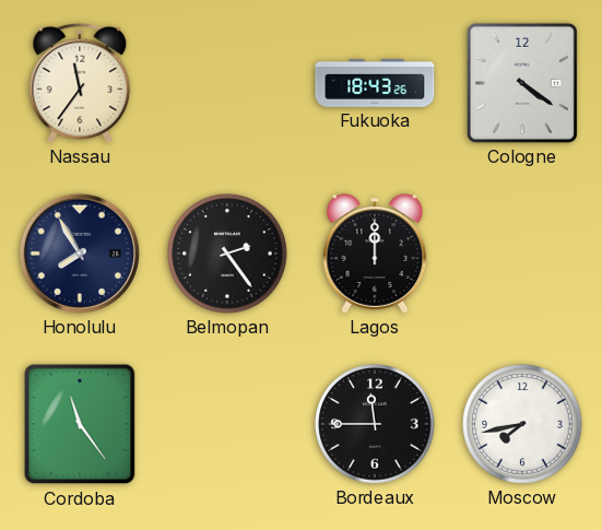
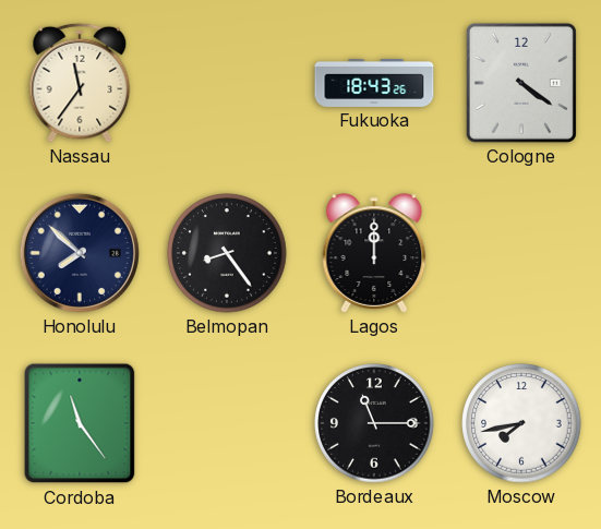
Honolulu: 7:55 -> 7:52
Belmopan: 2:24 -> 8:24
Bordeaux: 11:45 -> 11:15
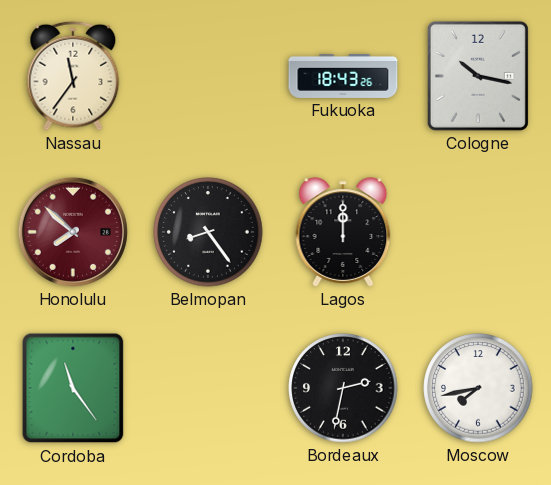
Cologne: 4:21 -> 10:17
Honolulu dial: navy -> burgundy
Bordeaux: 11:15 -> 2:32
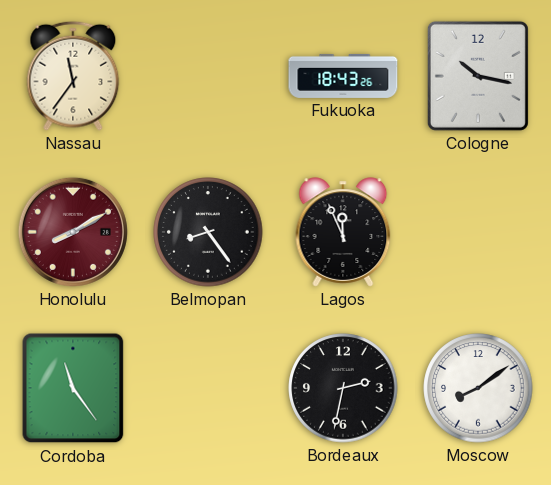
Honolulu: 7:52 -> 8:10
Lagos: 12:00 -> 11:56
Moscow: 7:43 -> 8:09
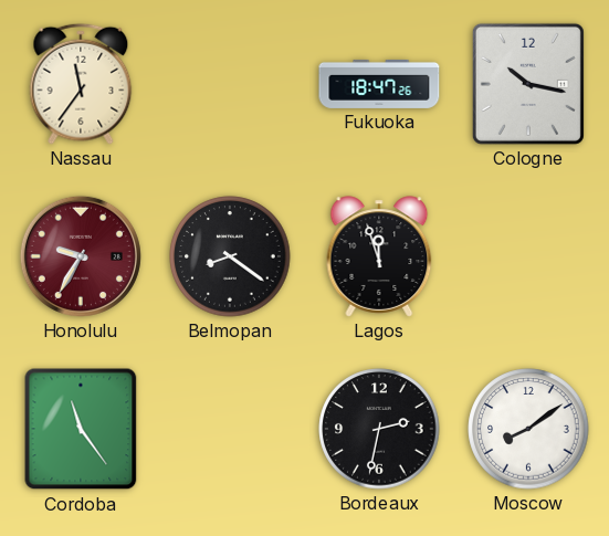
Fukuoka: 18:43 -> 18:47
Honolulu: 8:10 -> 9:35
Belmopan: 8:24 -> 8:21
Lagos: 11:56 -> 11:57
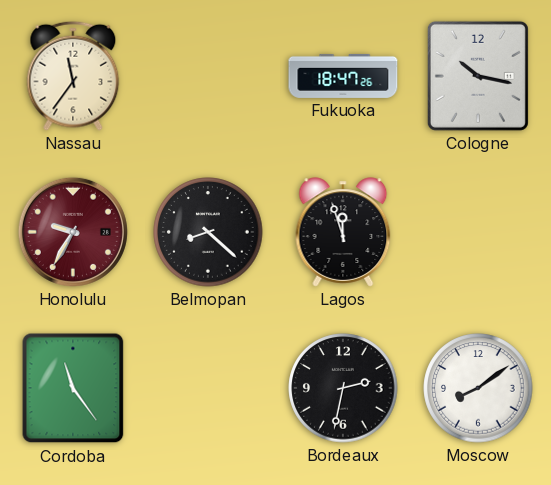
Belmopan: 8:21 -> 8:22
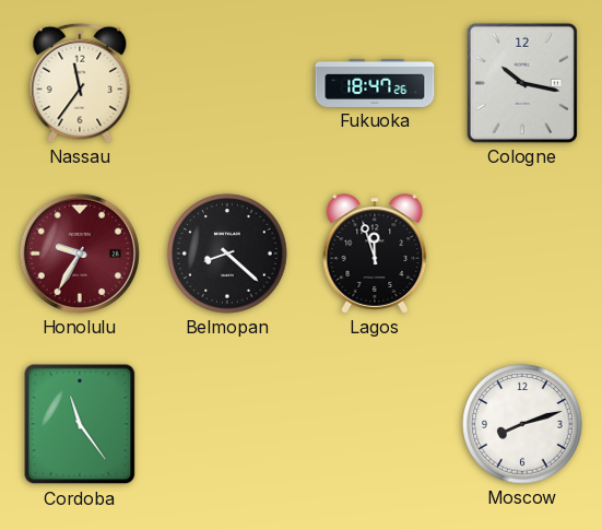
Bordeaux: 2:32 -> none
Moscow: 8:09 -> 8:12
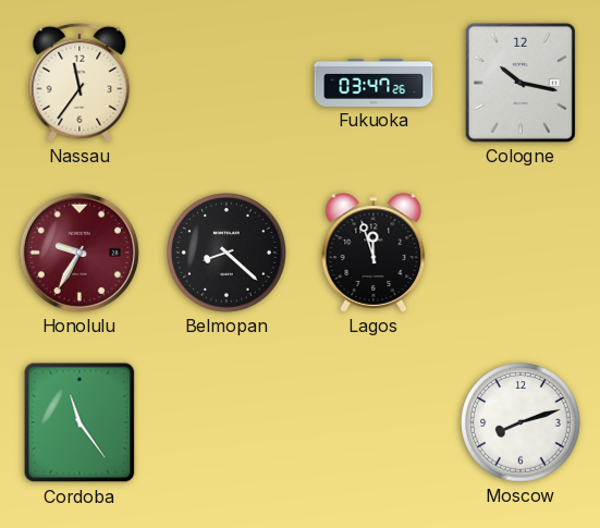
Fukuoka: 18:47 -> 03:47
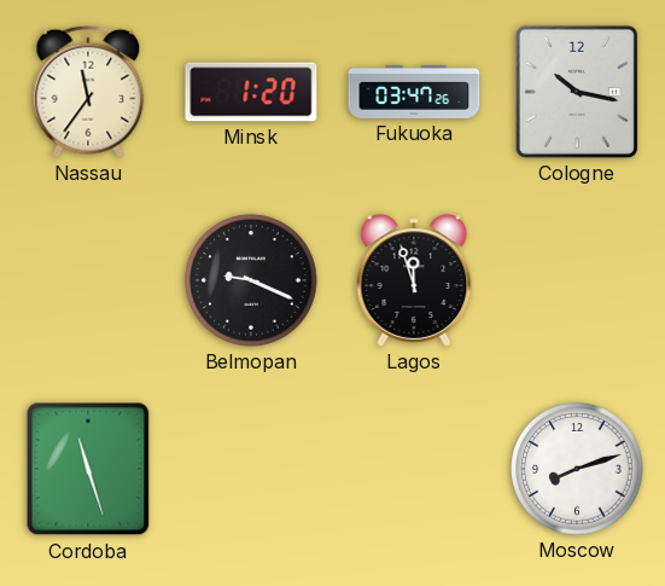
Minsk: none -> 1:20
Honolulu: 9:35 -> none
Belmopan: 8:22 -> 9:19
Cordoba: 11:24 -> 11:27
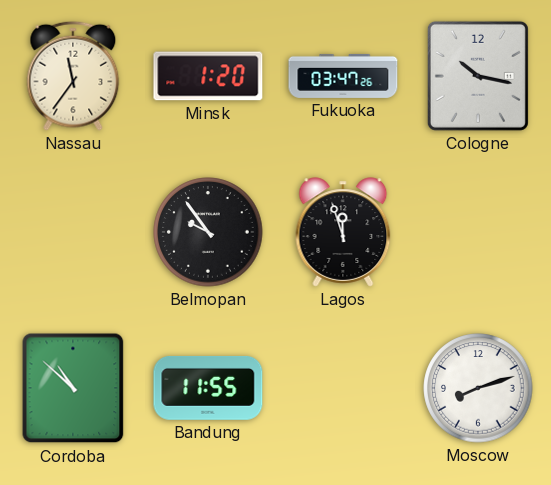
Belmopan: 9:19 -> 9:54
Cordoba: 11:27 -> 10:52
Bandung: none -> 11:55
